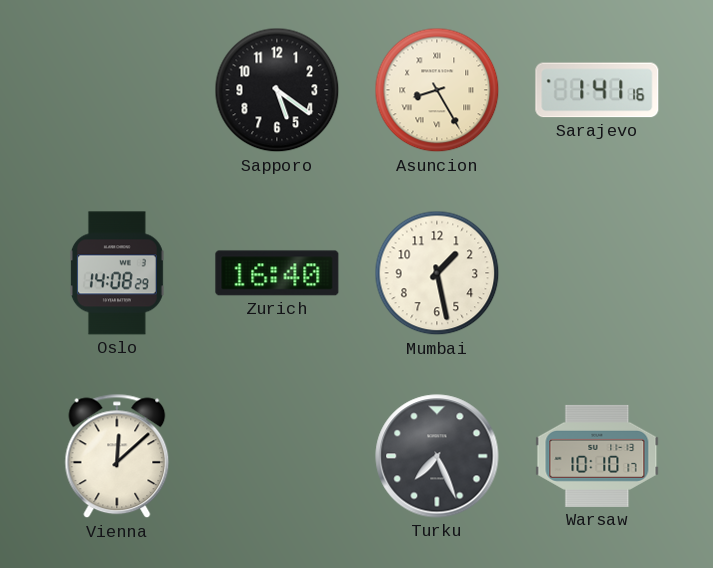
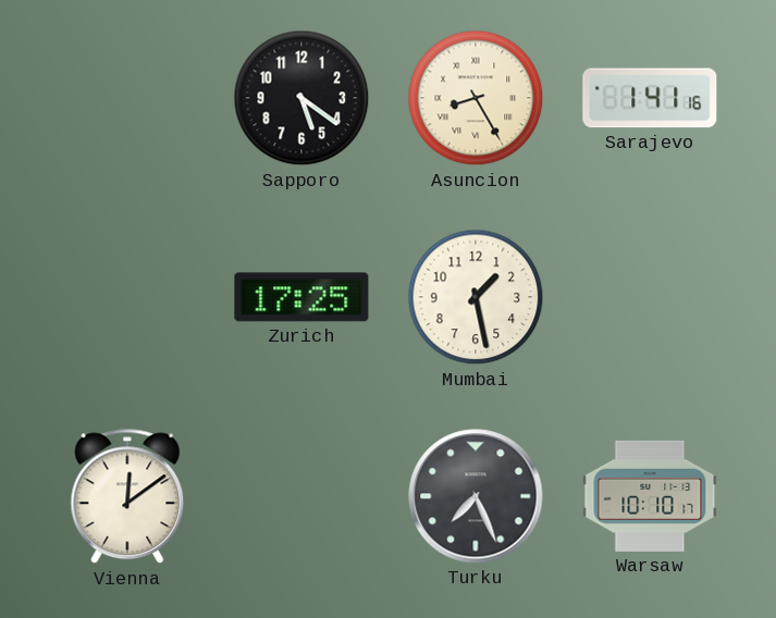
Oslo: 14:08 -> none
Zurich: 16:40 -> 17:25
Vienna: 12:08 -> 12:09
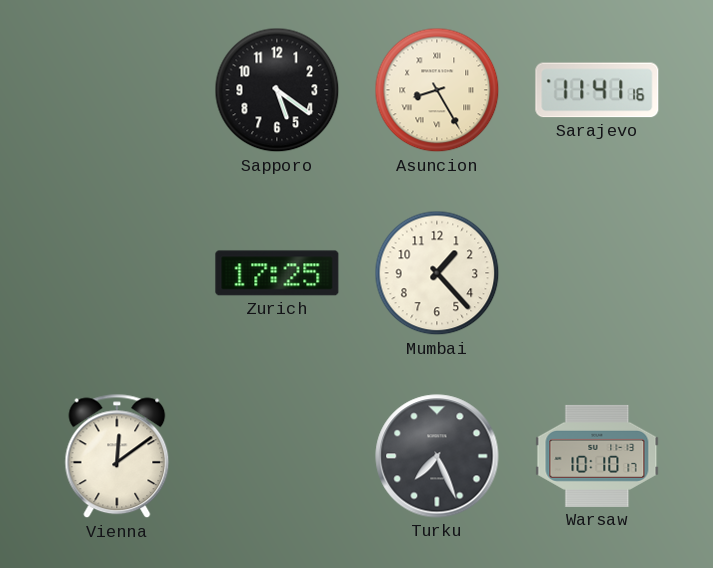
Sarajevo: 1:41 -> 11:41
Mumbai: 1:28 -> 1:23
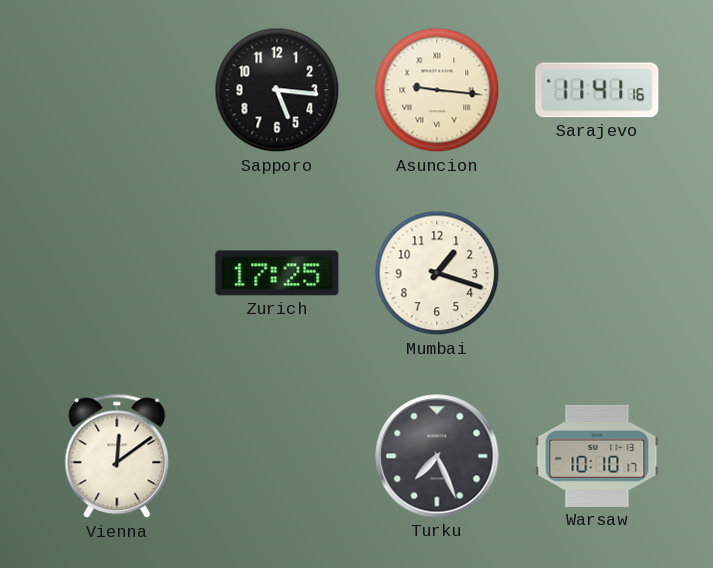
Sapporo: 5:21 -> 5:16
Asuncion: 8:25 -> 9:16
Mumbai: 1:23 -> 1:18
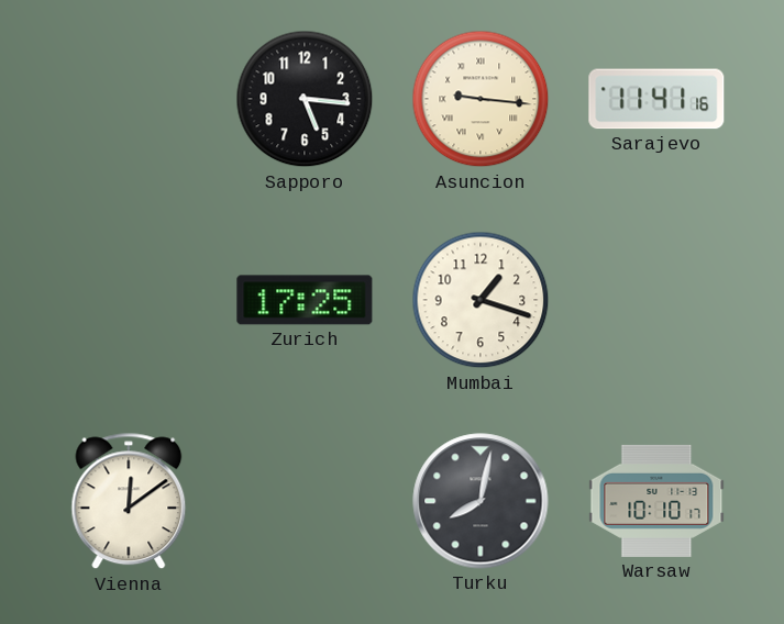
Turku: 7:26 -> 8:02
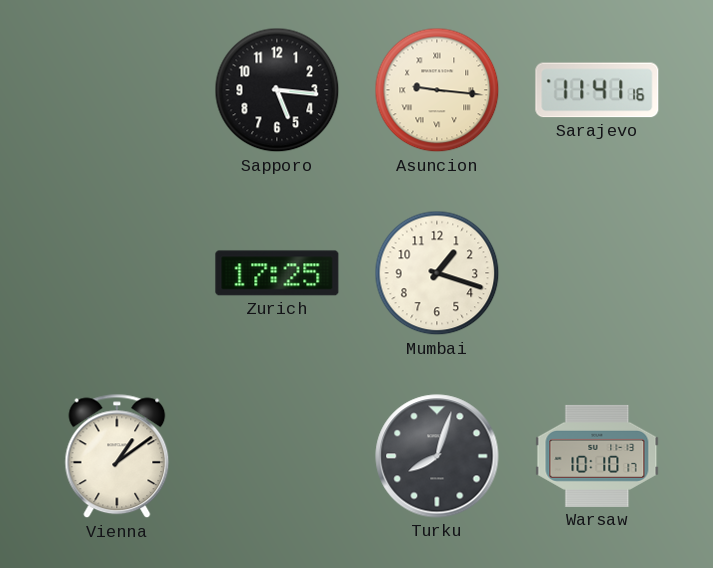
Vienna: 12:09 -> 1:09
Turku: 8:02 -> 8:03
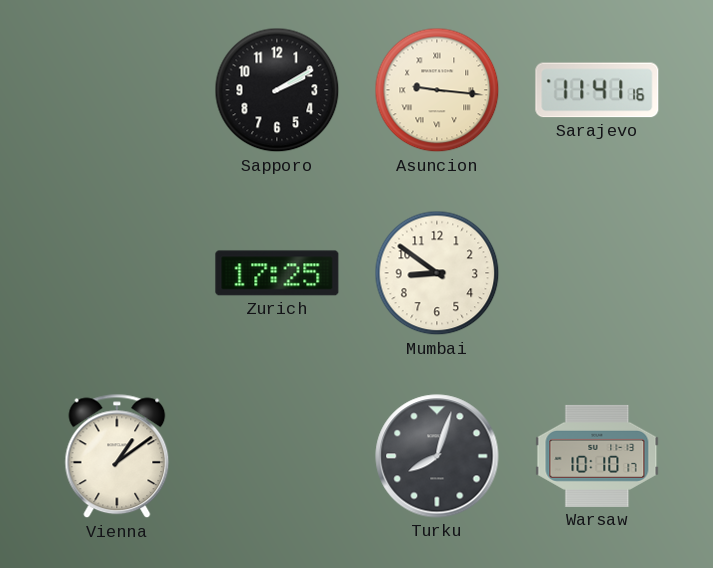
Sapporo: 5:16 -> 2:10
Mumbai: 1:18 -> 8:51
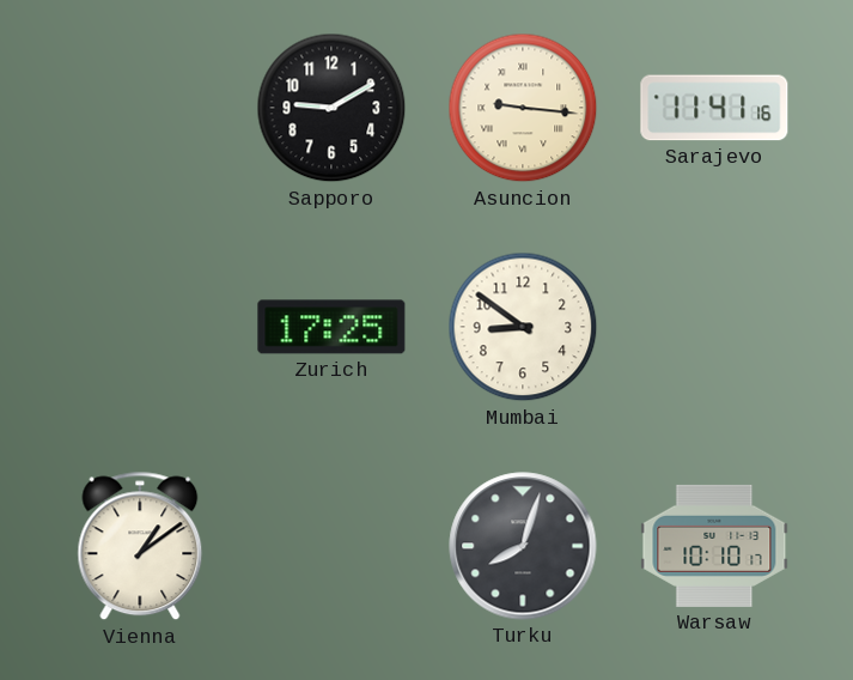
Sapporo: 2:10 -> 9:10
